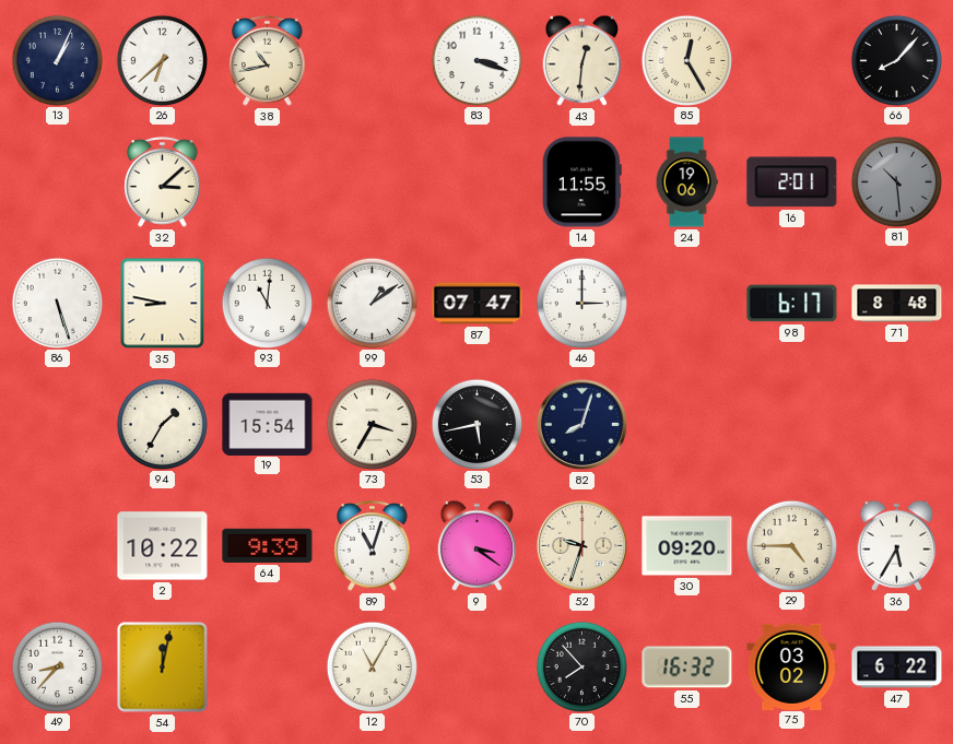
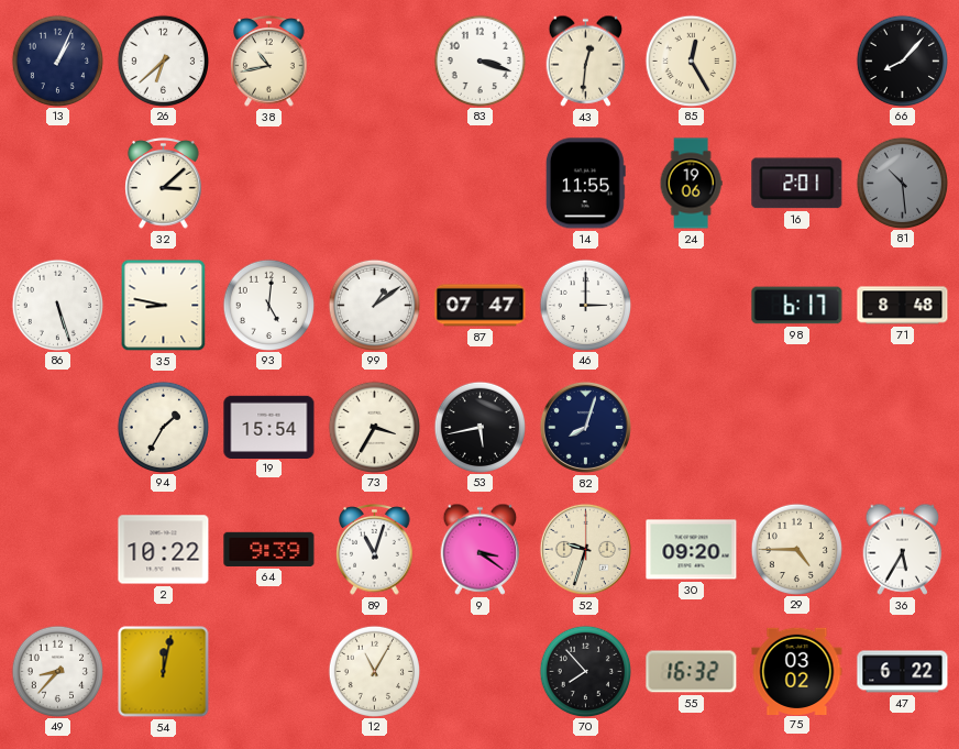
93: 11:01 -> 5:01
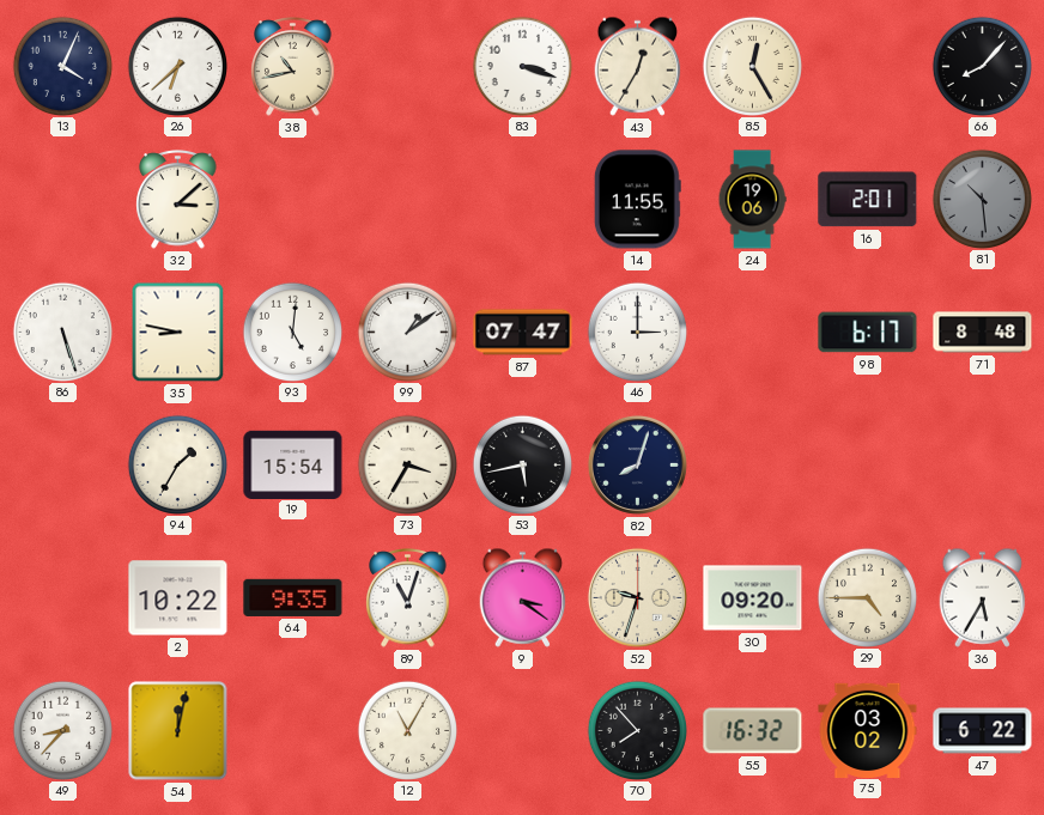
13: 1:04 -> 4:04
43: 12:31 -> 12:35
64: 9:39 -> 9:35
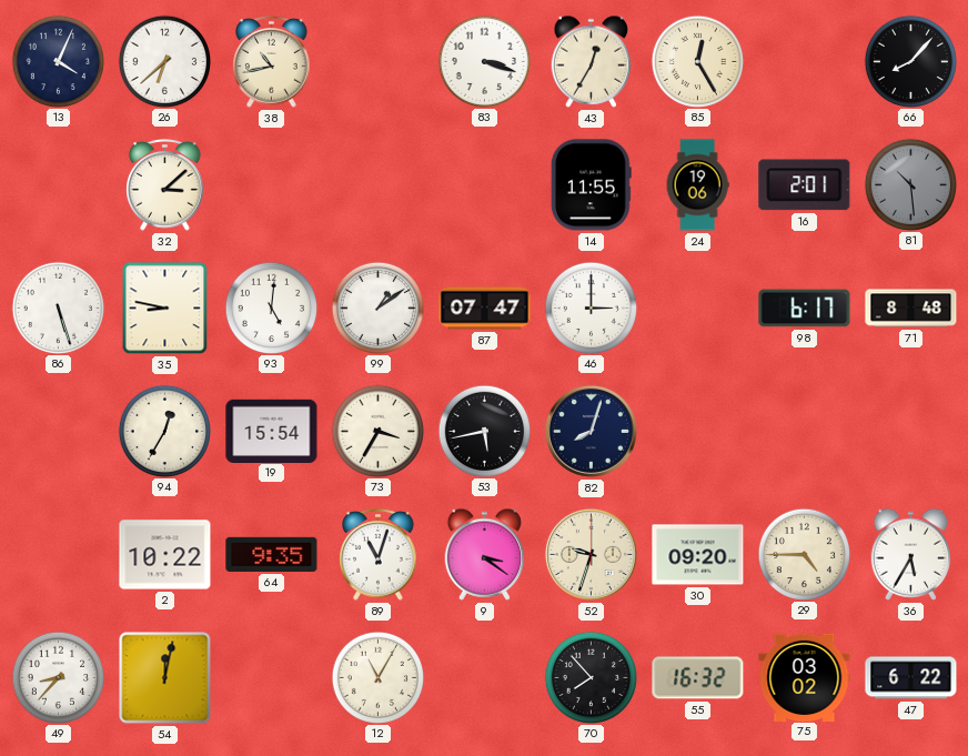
94: 1:35 -> 12:35
